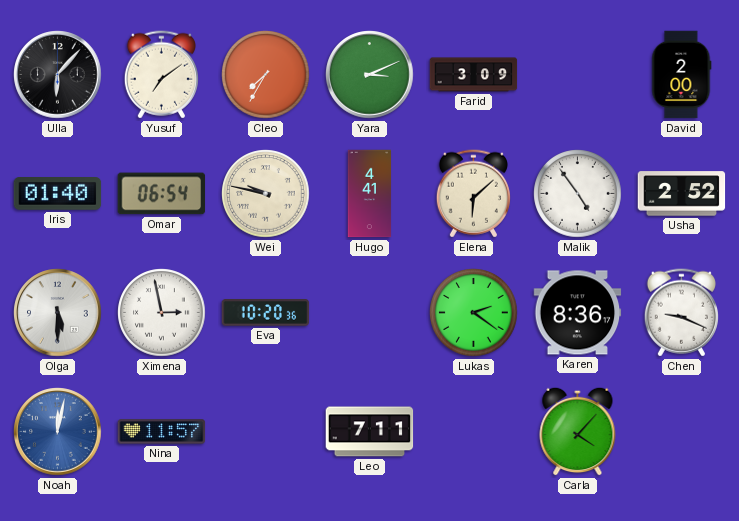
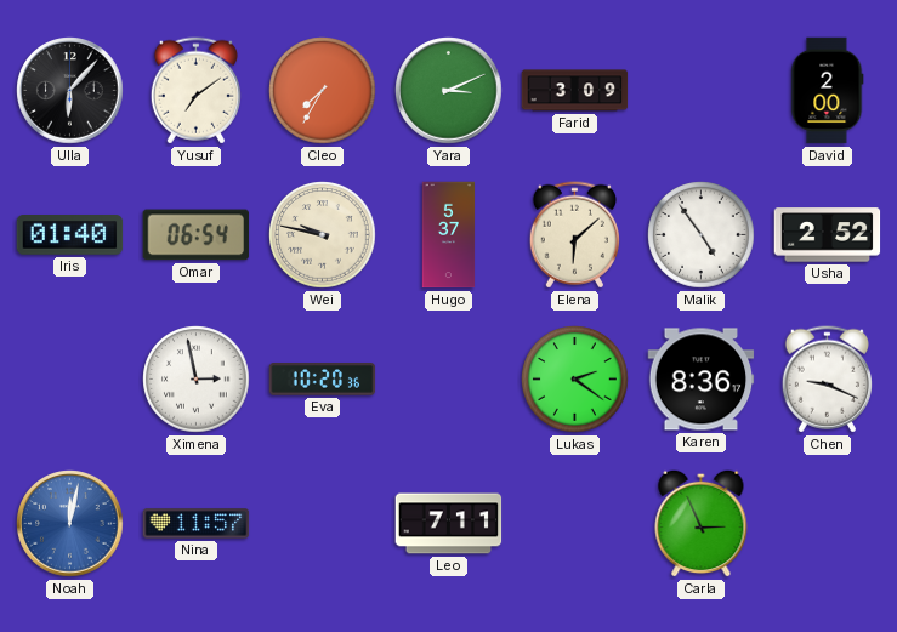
Hugo: 4:41 -> 5:37
Olga: 5:30 -> none
Carla: 4:07 -> 2:56
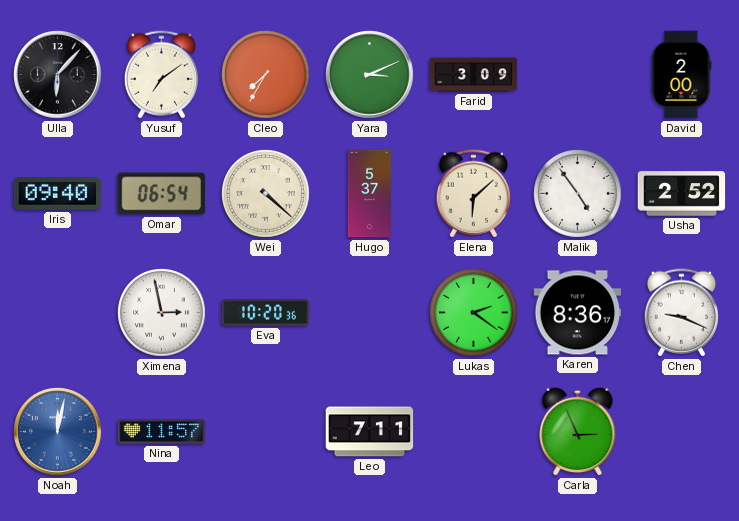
Iris: 01:40 -> 09:40
Wei: 9:47 -> 4:22
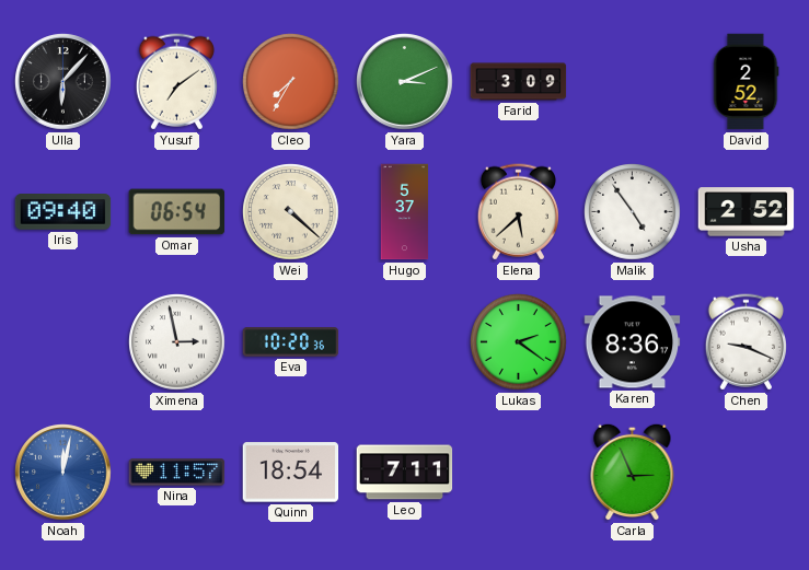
David: 2:00 -> 2:52
Elena: 6:08 -> 5:38
Quinn: none -> 18:54
